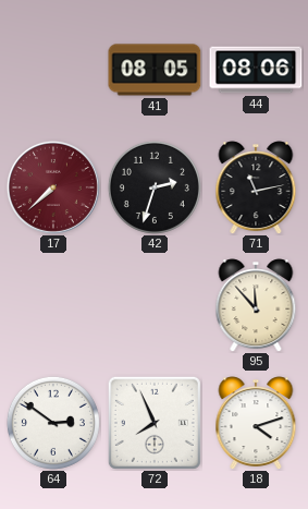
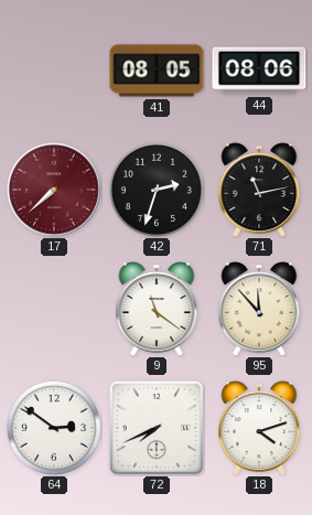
9: none -> 11:21
72: 7:56 -> 7:41
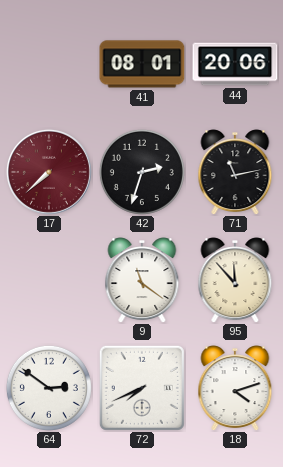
41: 08:05 -> 08:01
44: 08:06 -> 20:06
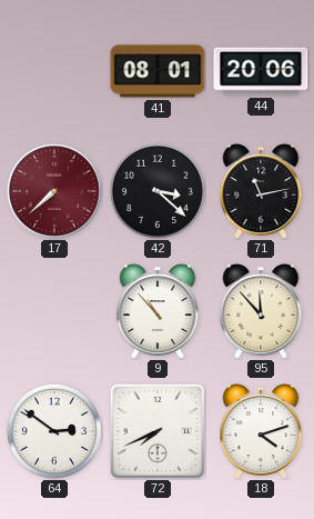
42: 2:33 -> 3:22
9: 11:21 -> 10:53
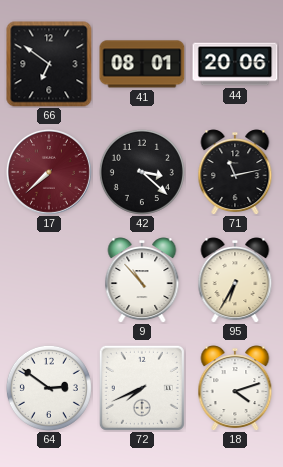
66: none -> 6:51
95: 11:53 -> 6:35
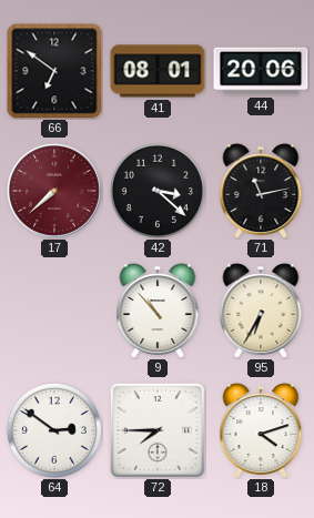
72: 7:41 -> 7:45
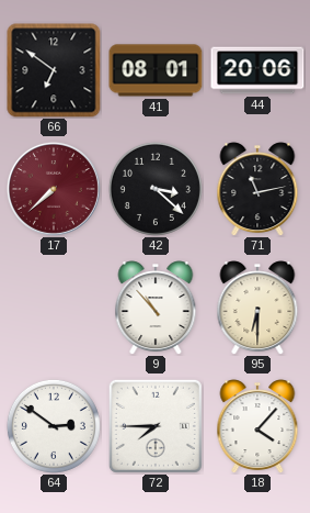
95: 6:35 -> 6:30
18: 4:12 -> 4:07
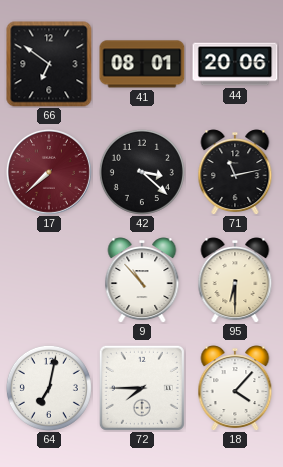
64: 2:51 -> 7:02
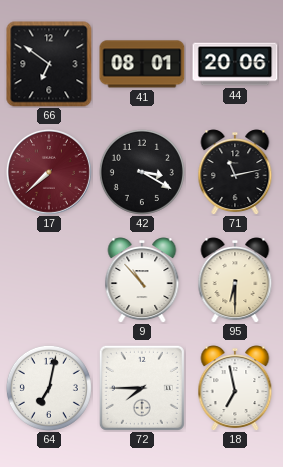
42: 3:22 -> 3:20
18: 4:07 -> 6:58
